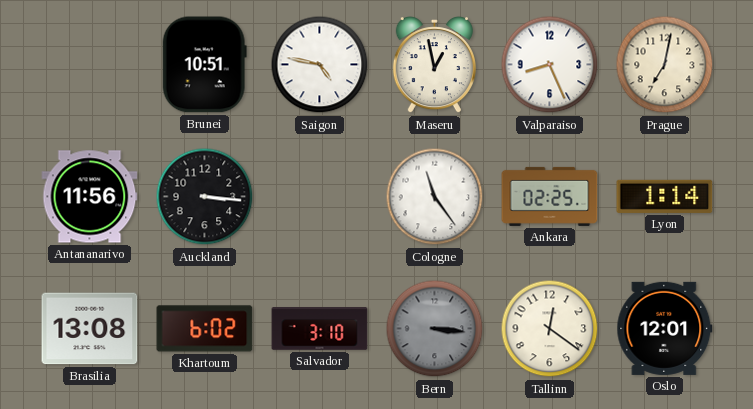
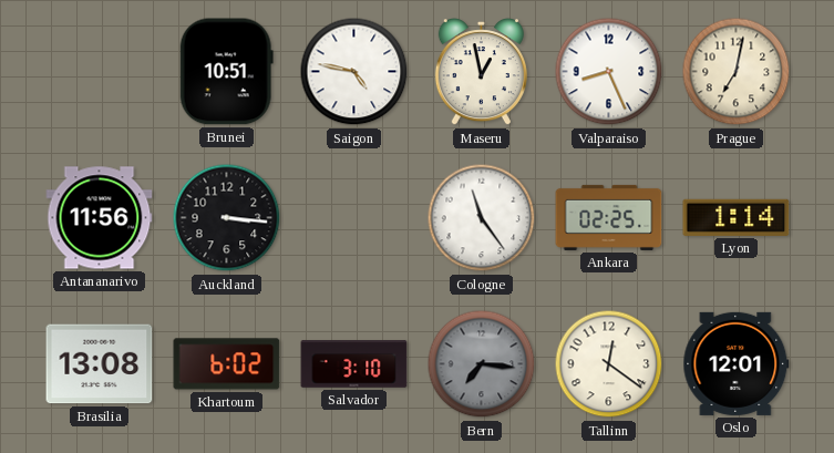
Bern: 3:16 -> 7:16
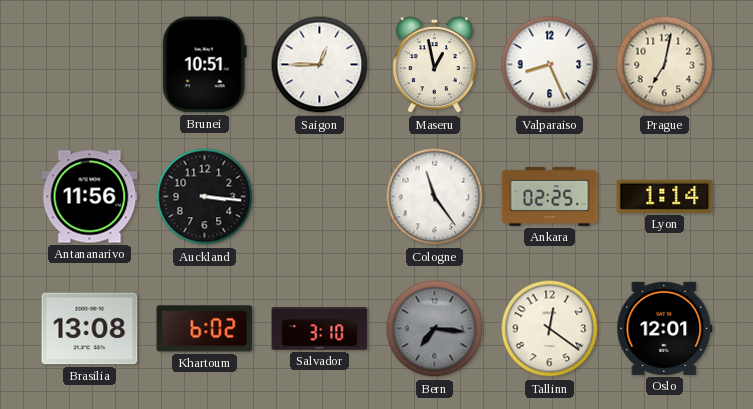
Saigon: 4:47 -> 12:45
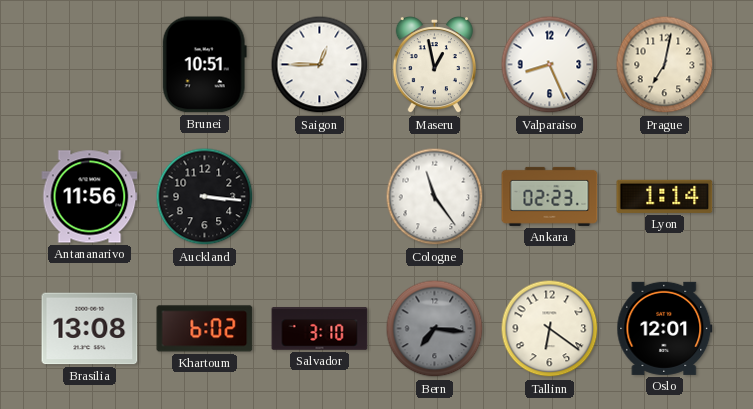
Ankara: 02:25 -> 02:23
Tallinn: 12:21 -> 6:21
